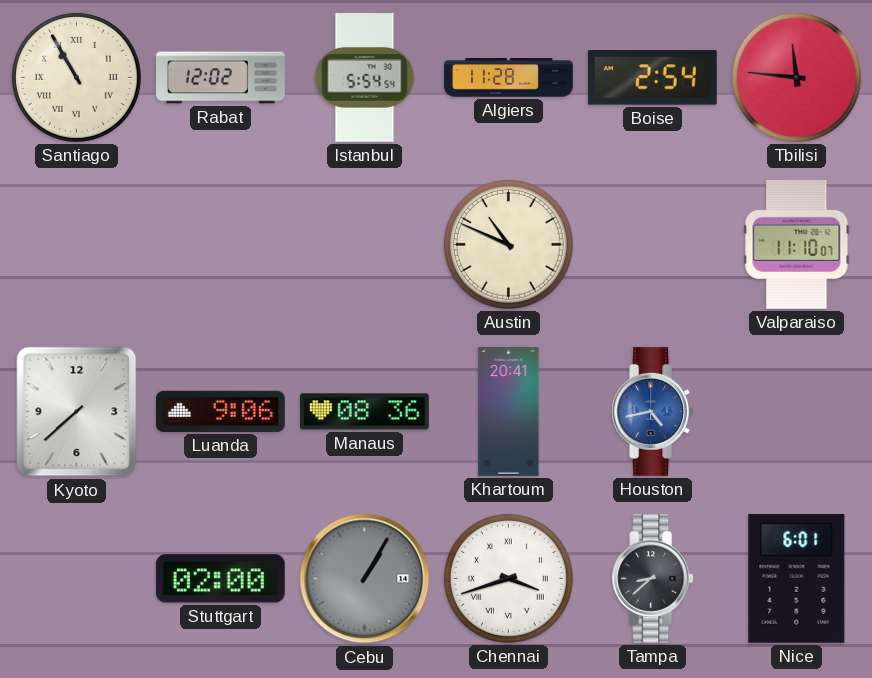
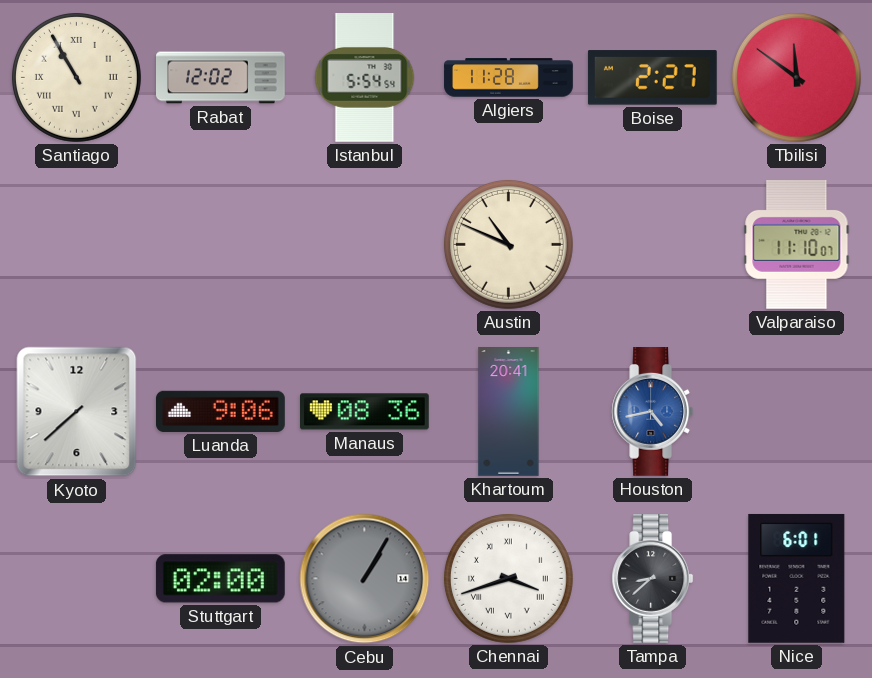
Boise: 2:54 -> 2:27
Tbilisi: 11:46 -> 11:51
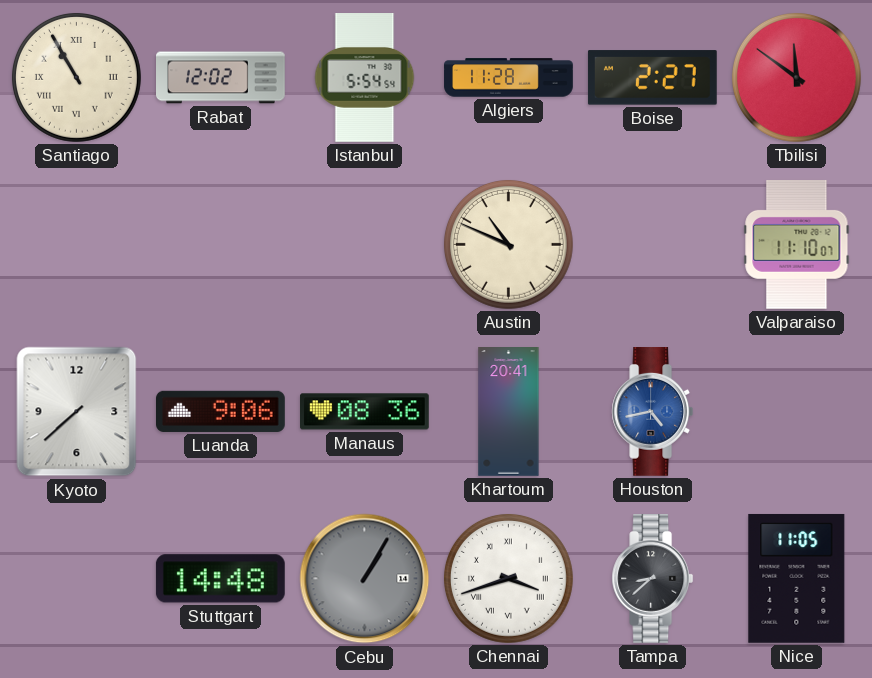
Stuttgart: 02:00 -> 14:48
Nice: 6:01 -> 11:05
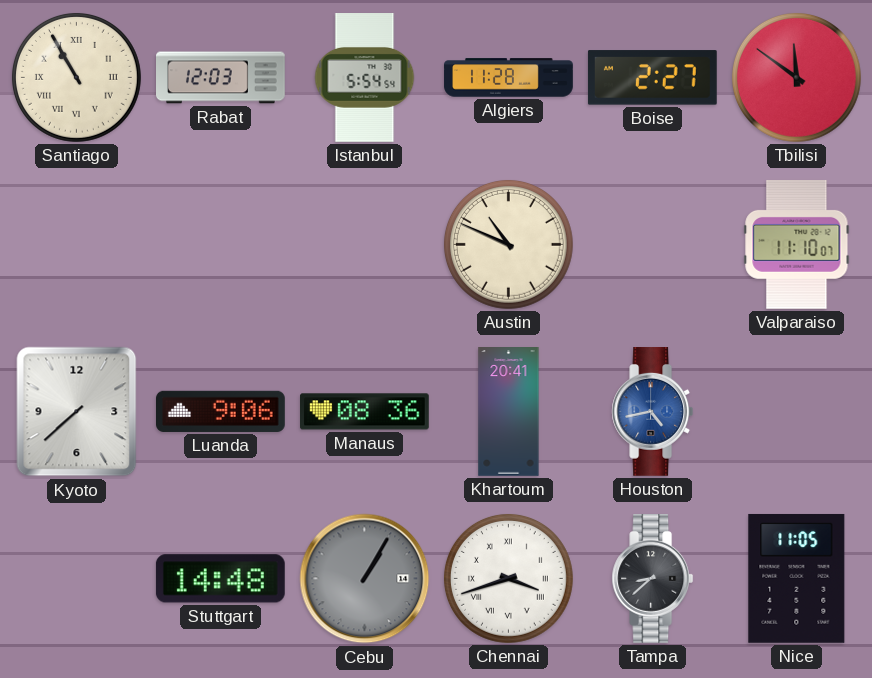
Rabat: 12:02 -> 12:03
